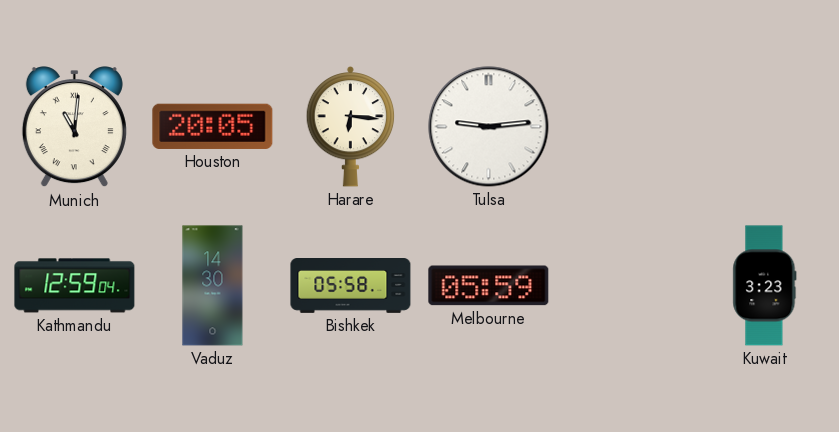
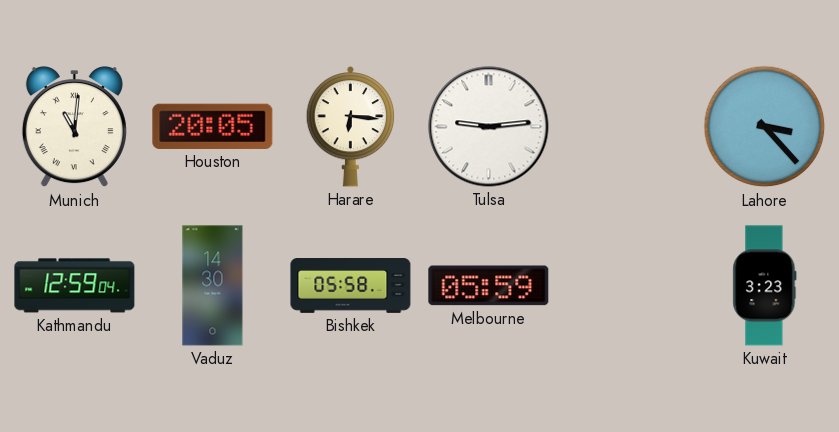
Lahore: none -> 3:23
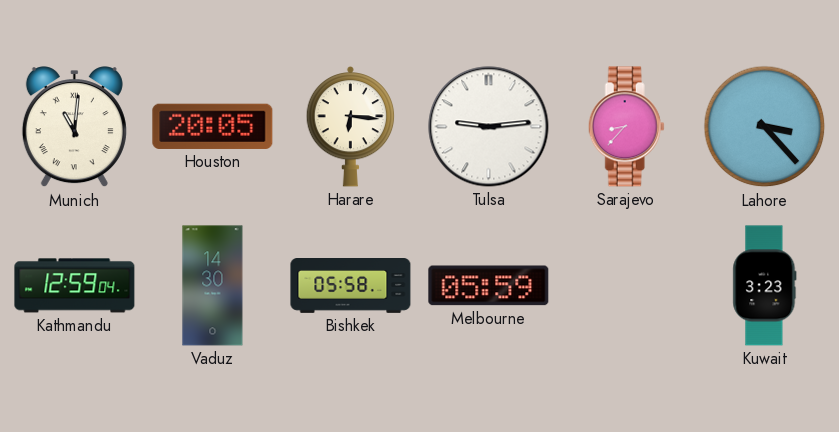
Sarajevo: none -> 8:37
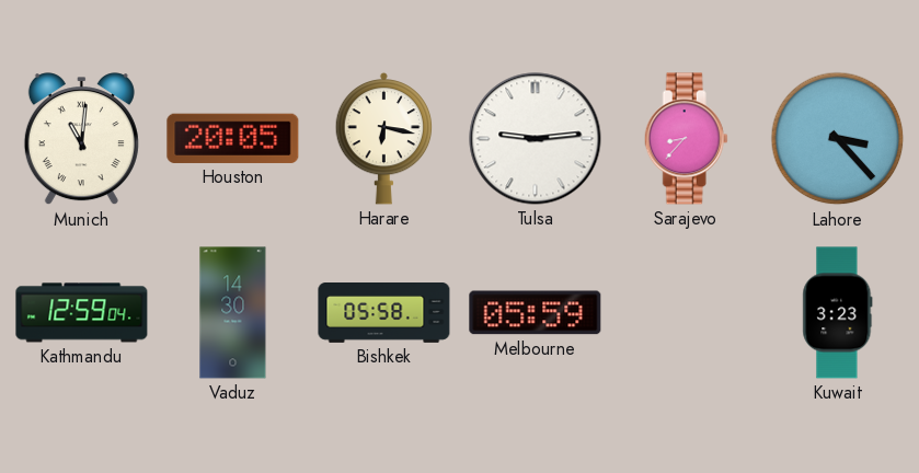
Harare: 6:16 -> 6:17
